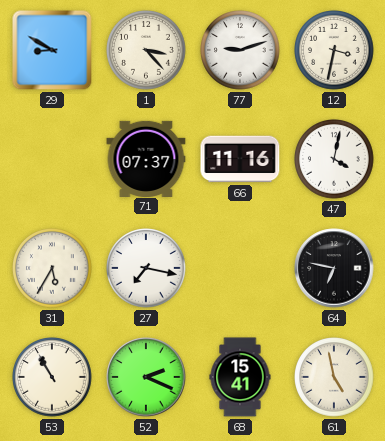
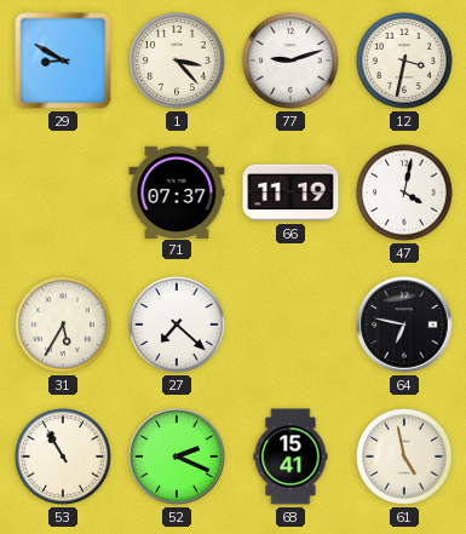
66: 11:16 -> 11:19
27: 7:17 -> 7:22
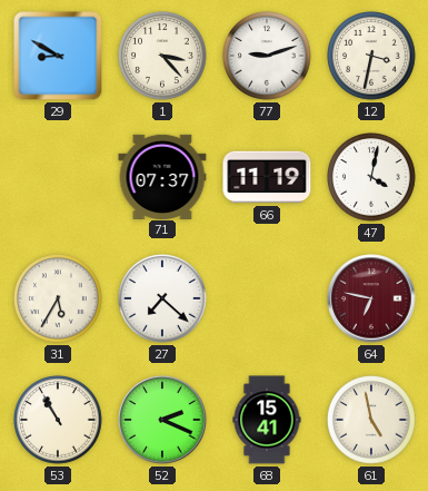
64 dial: black -> burgundy
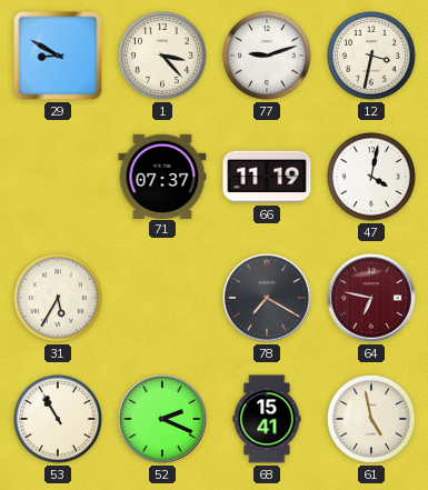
27: 7:22 -> none
78: none -> 7:20
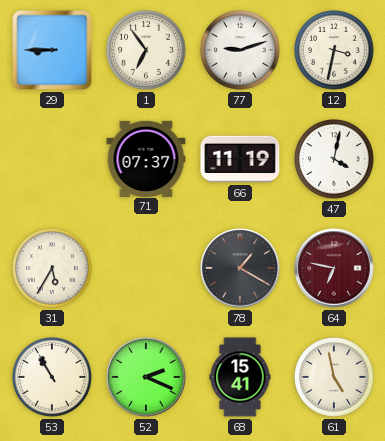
29: 8:50 -> 8:45
1: 3:23 -> 6:54
78: 7:20 -> 1:20
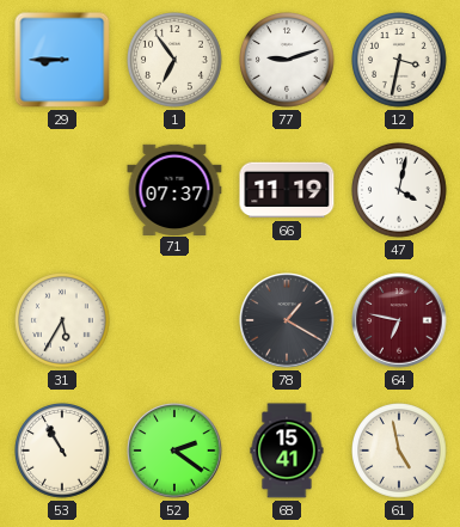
52: 2:19 -> 2:21
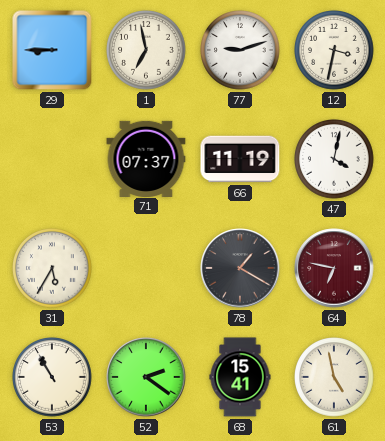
1: 6:54 -> 6:58
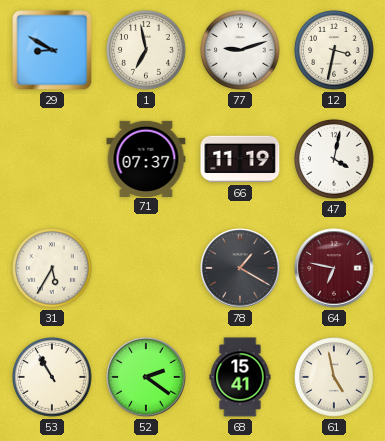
29: 8:45 -> 8:50
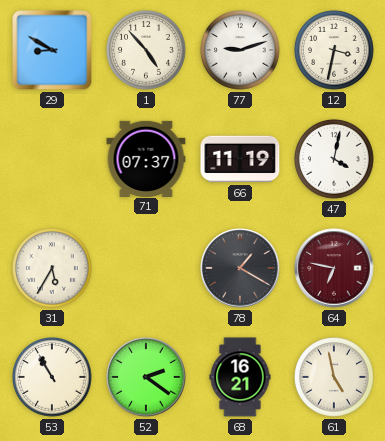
1: 6:58 -> 4:53
68: 15:41 -> 16:21
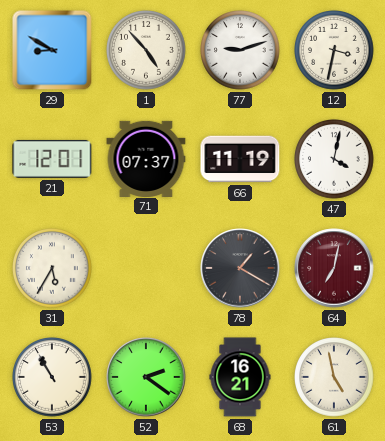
21: none -> 12:01
64: 6:47 -> 7:02
